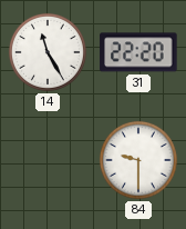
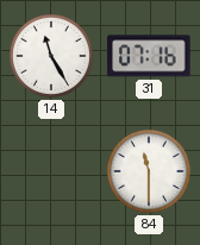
31: 22:20 -> 07:16
84: 9:30 -> 11:30
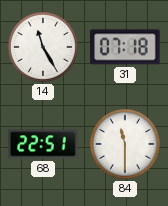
31: 07:16 -> 07:18
68: none -> 22:51
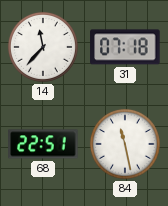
14: 11:25 -> 11:37
84: 11:30 -> 11:28
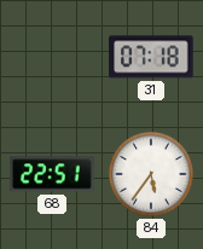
14: 11:37 -> none
84: 11:28 -> 5:36
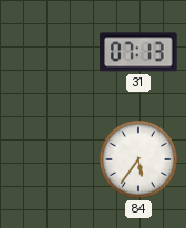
31: 07:18 -> 07:13
68: 22:51 -> none
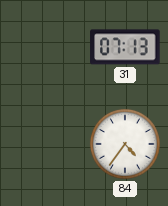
84: 5:36 -> 4:36
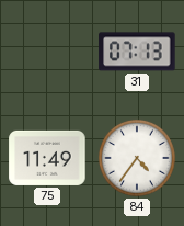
75: none -> 11:49
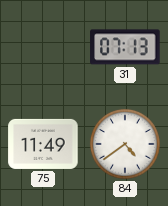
84: 4:36 -> 4:39
